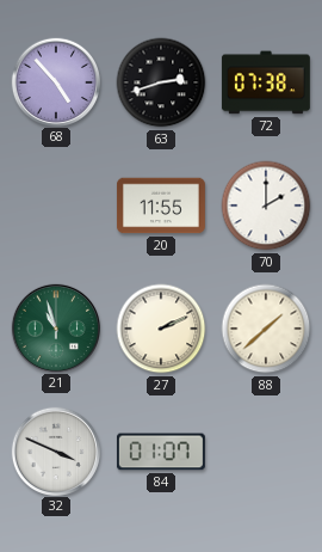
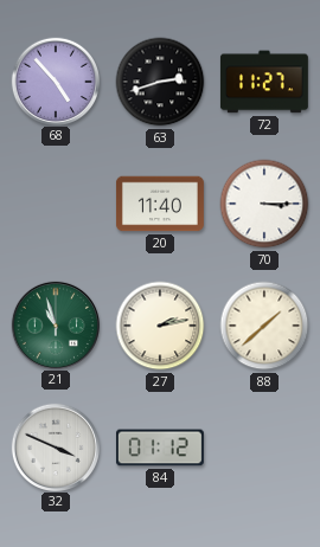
72: 07:38 -> 11:27
20: 11:55 -> 11:40
70: 2:00 -> 3:15
27: 2:11 -> 2:13
84: 01:07 -> 01:12
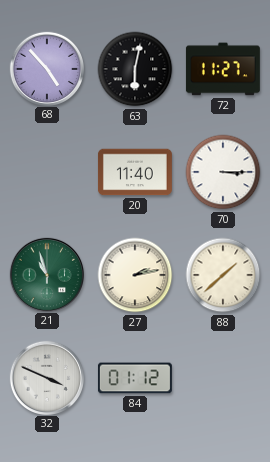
63: 2:42 -> 6:02
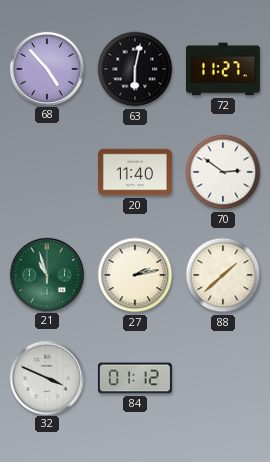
70: 3:15 -> 2:51
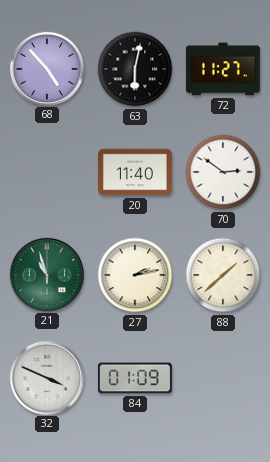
84: 01:12 -> 01:09
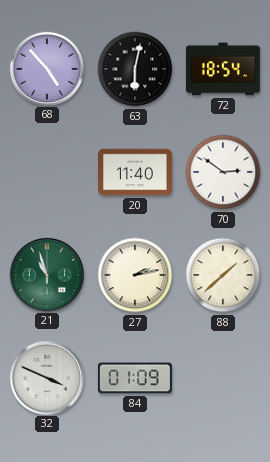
72: 11:27 -> 18:54
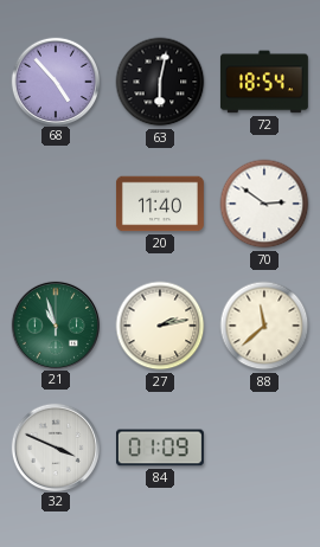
88: 1:38 -> 11:38
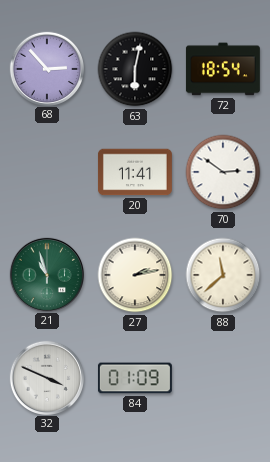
68: 4:53 -> 2:53
20: 11:40 -> 11:41
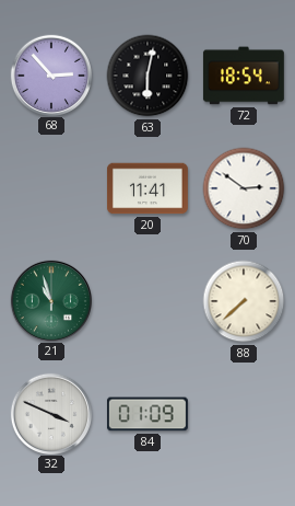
27: 2:13 -> none
88: 11:38 -> 7:38
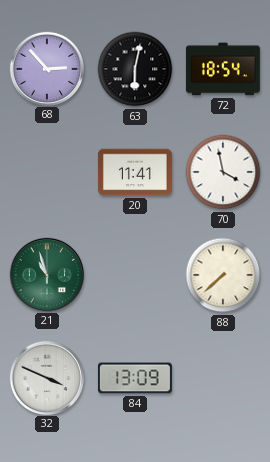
70: 2:51 -> 3:58
84: 01:09 -> 13:09
